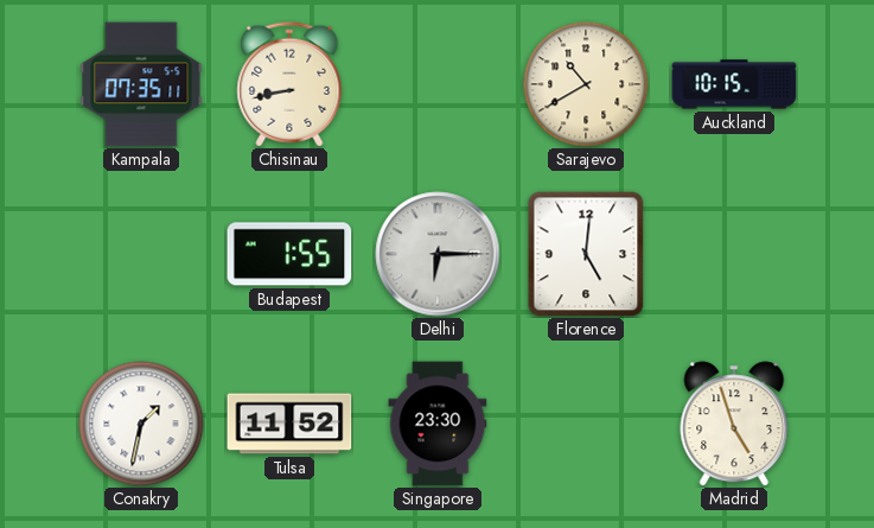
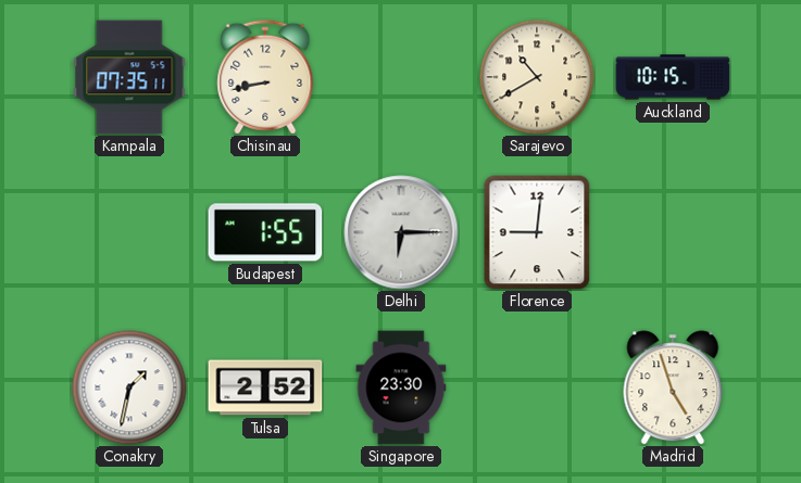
Florence: 5:01 -> 9:01
Tulsa: 11:52 -> 2:52
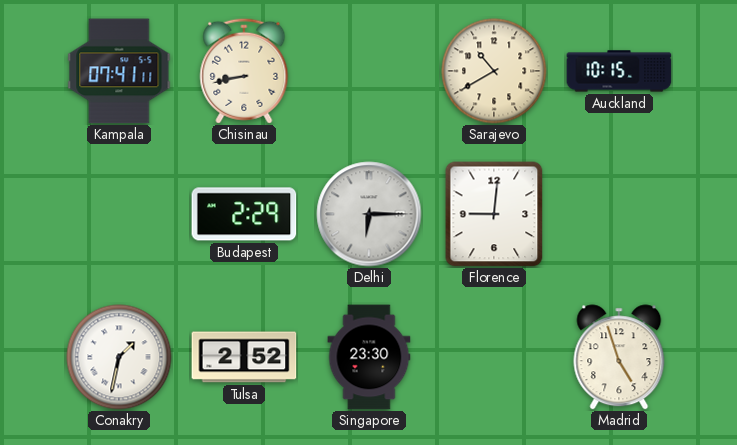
Kampala: 07:35 -> 07:41
Budapest: 1:55 -> 2:29
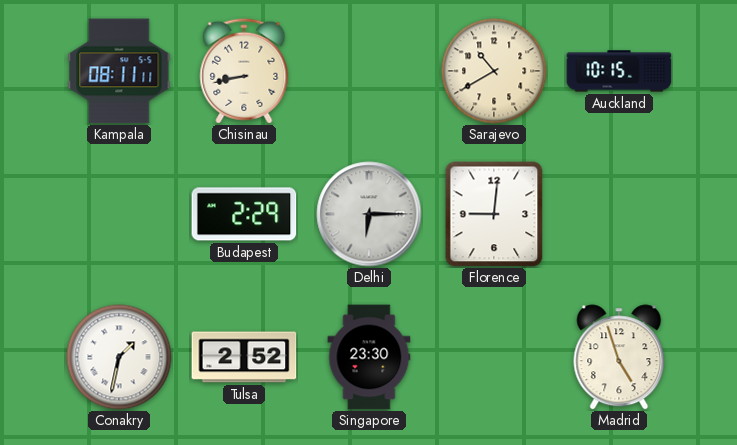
Kampala: 07:41 -> 08:11
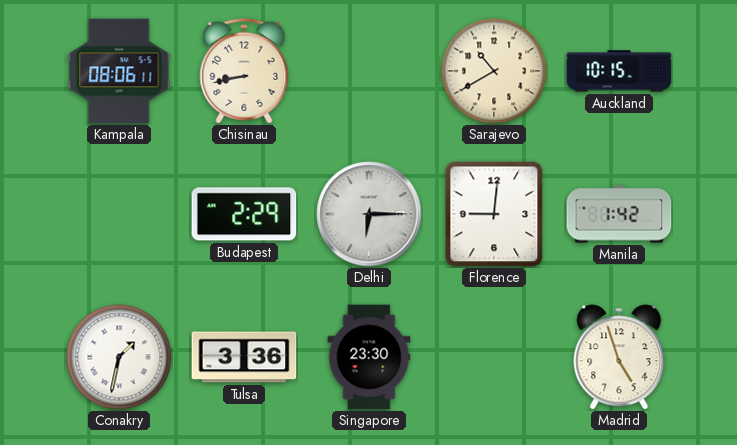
Kampala: 08:11 -> 08:06
Manila: none -> 1:42
Tulsa: 2:52 -> 3:36
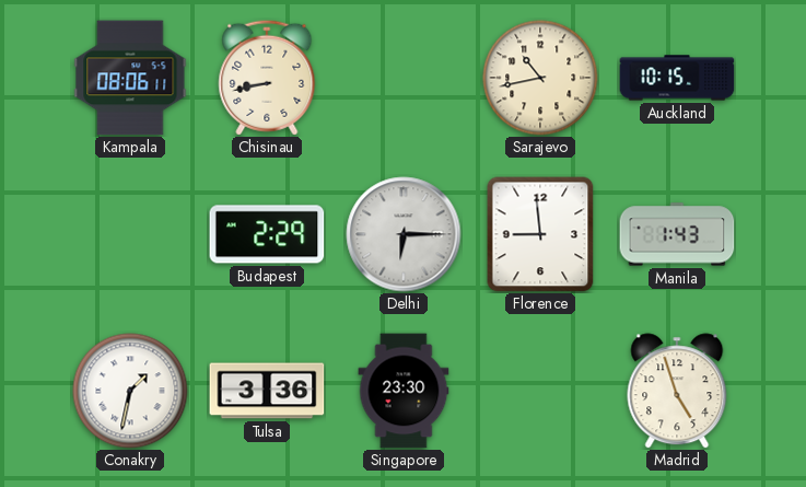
Sarajevo: 10:40 -> 10:43
Florence: 9:01 -> 8:59
Manila: 1:42 -> 1:43
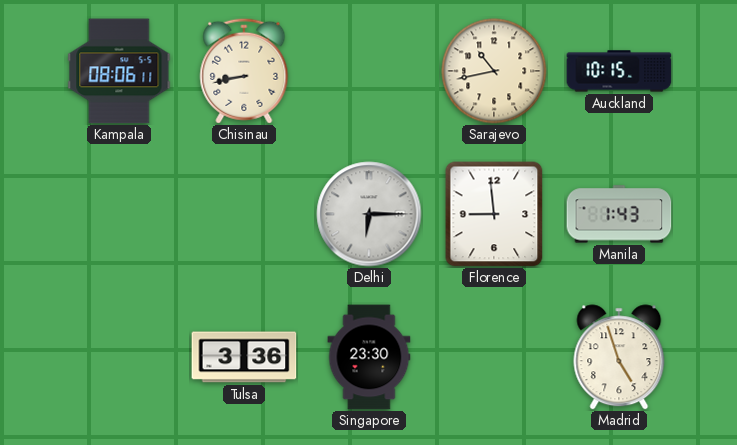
Budapest: 2:29 -> none
Conakry: 1:32 -> none
